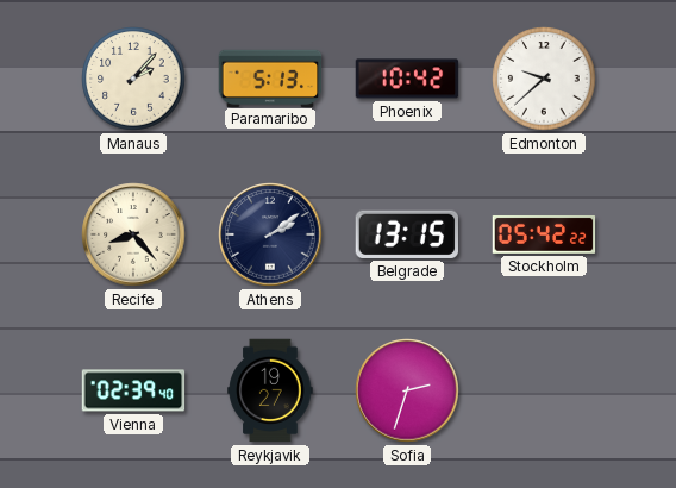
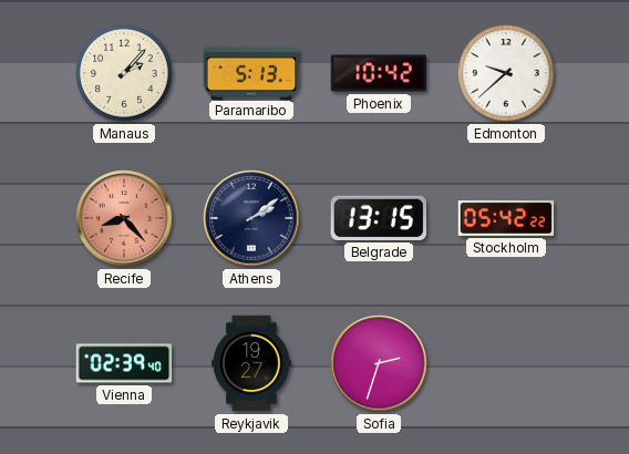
Recife dial: cream -> salmon
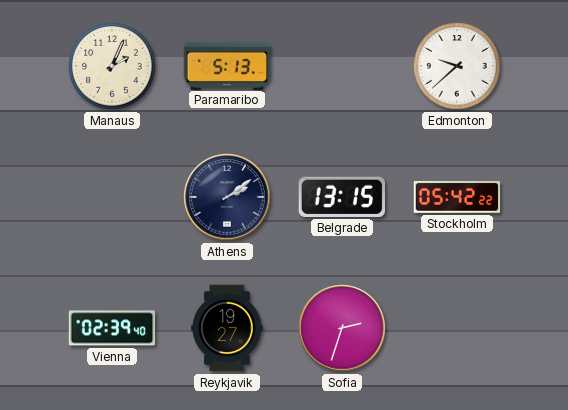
Manaus: 2:07 -> 2:04
Phoenix: 10:42 -> none
Recife: 8:23 -> none
